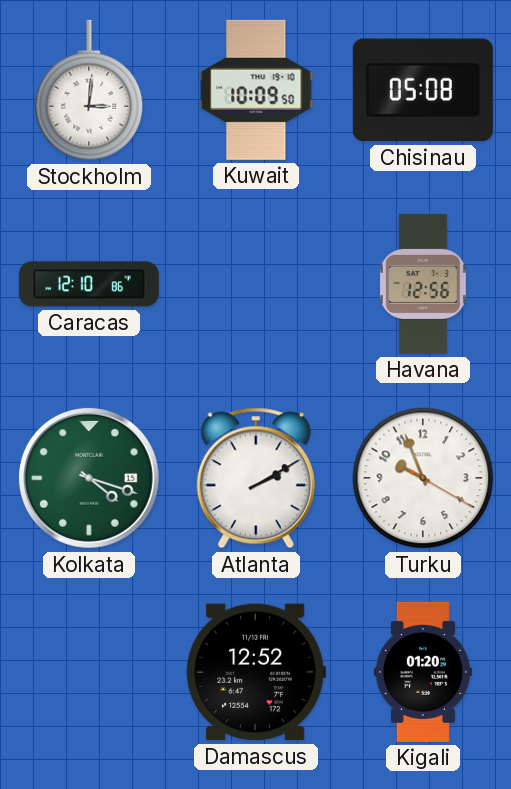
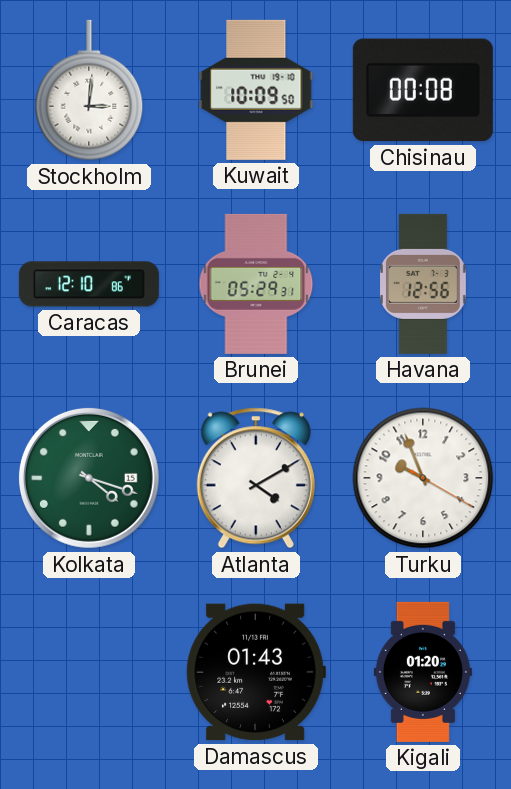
Chisinau: 05:08 -> 00:08
Brunei: none -> 05:29
Atlanta: 2:10 -> 4:10
Damascus: 12:52 -> 01:43
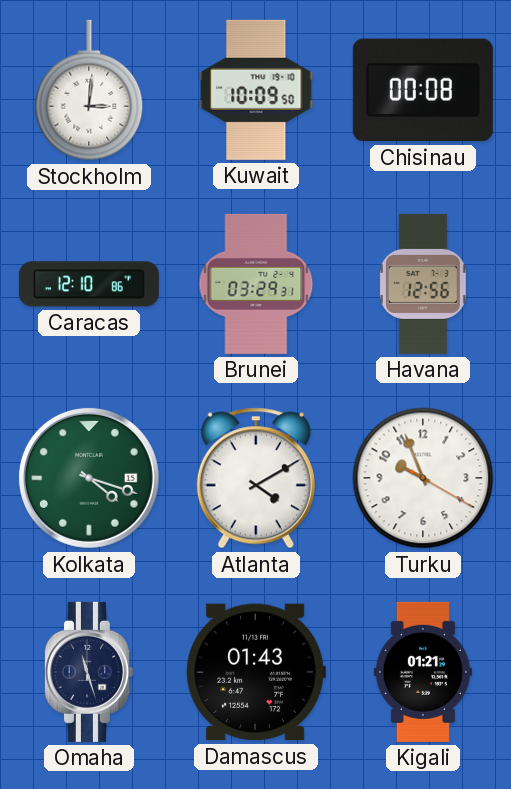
Brunei: 05:29 -> 03:29
Omaha: none -> 11:27
Kigali: 01:20 -> 01:21
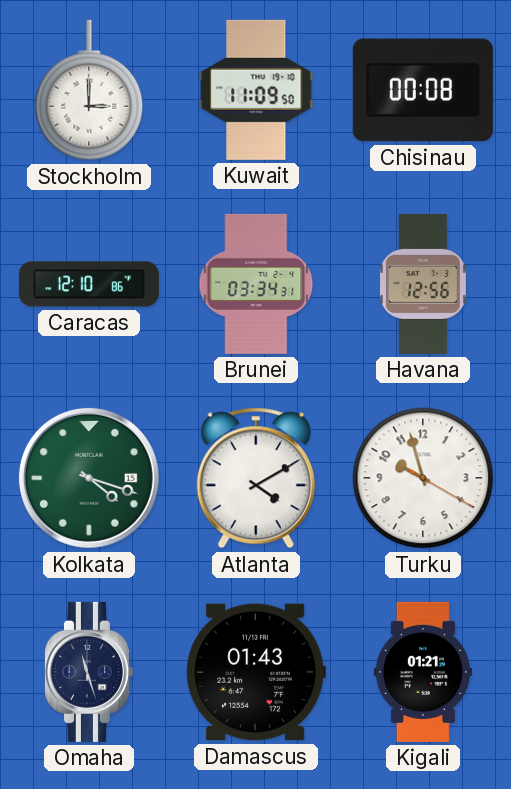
Stockholm: 3:01 -> 3:00
Kuwait: 10:09 -> 11:09
Brunei: 03:29 -> 03:34
Turku: 9:56 -> 9:57
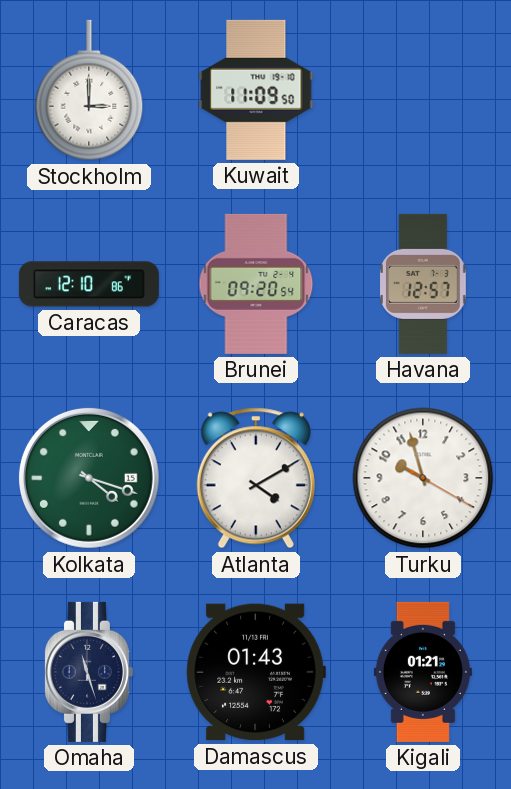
Chisinau: 00:08 -> none
Brunei: 03:34 -> 09:20
Havana: 12:56 -> 12:57
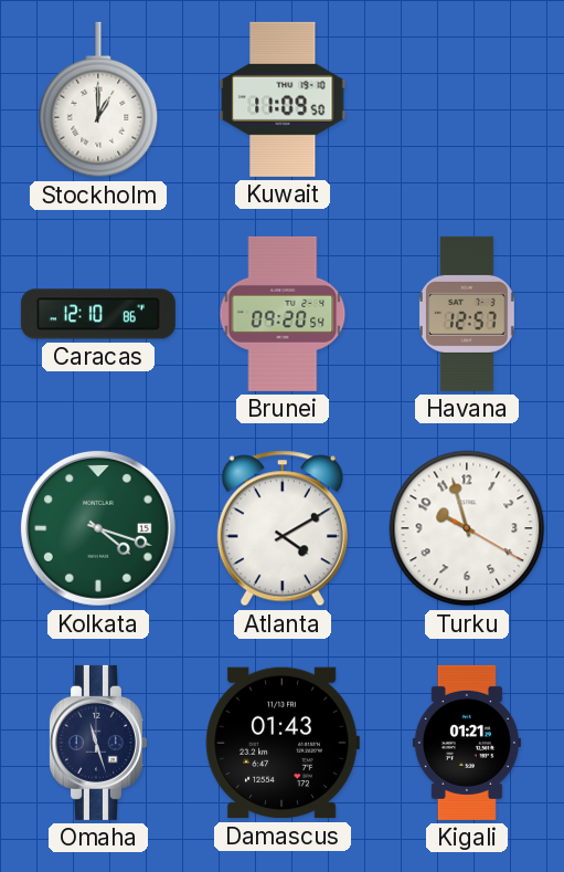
Stockholm: 3:00 -> 1:00
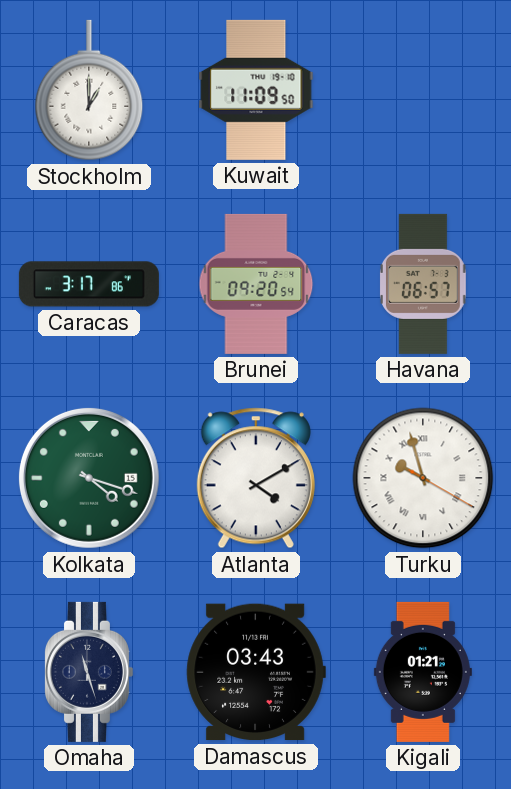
Caracas: 12:10 -> 3:17
Havana: 12:57 -> 06:57
Turku numerals: Arabic -> Roman
Damascus: 01:43 -> 03:43
